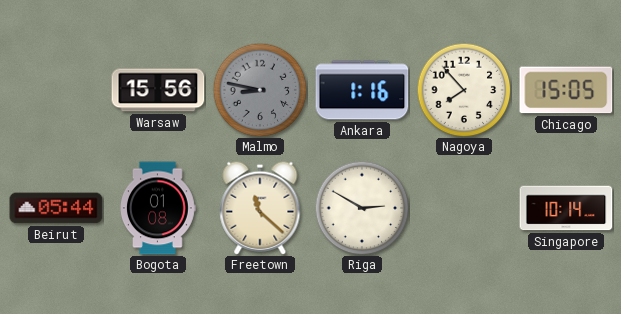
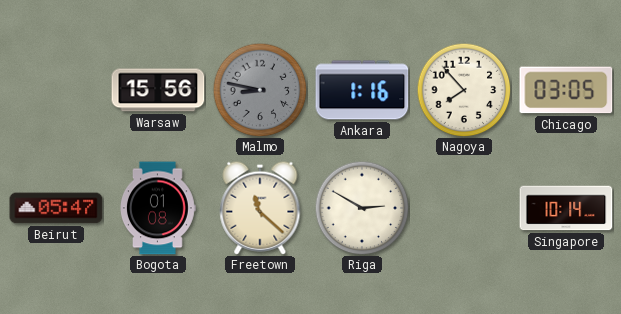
Chicago: 15:05 -> 03:05
Beirut: 05:44 -> 05:47
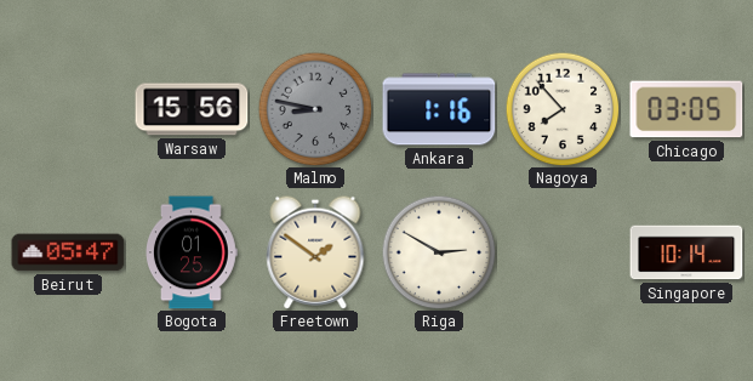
Bogota: 01:08 -> 01:25
Freetown: 11:22 -> 1:51
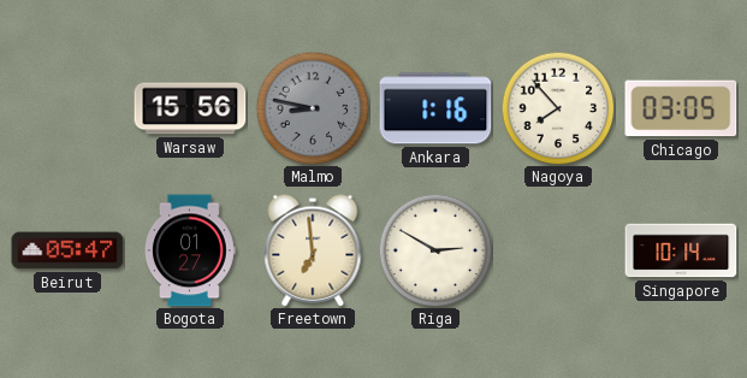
Bogota: 01:25 -> 01:27
Freetown: 1:51 -> 6:59
